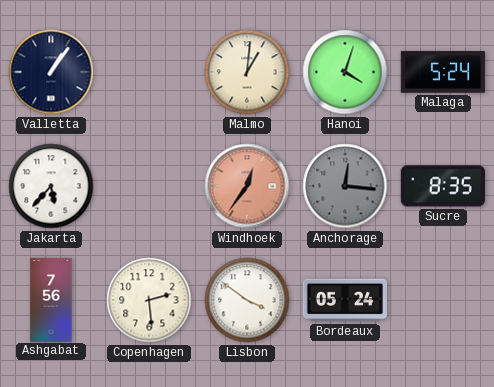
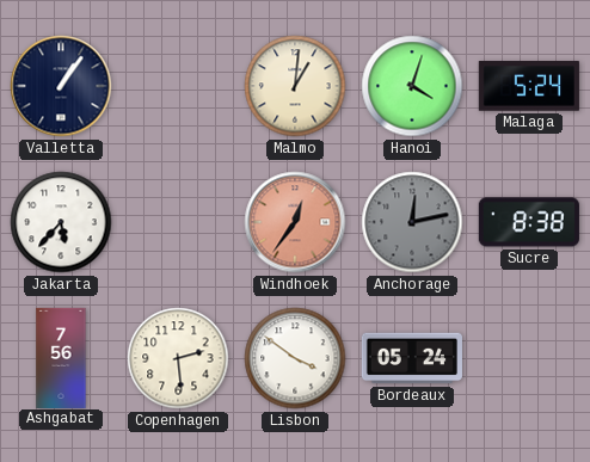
Anchorage: 12:16 -> 12:13
Sucre: 8:35 -> 8:38
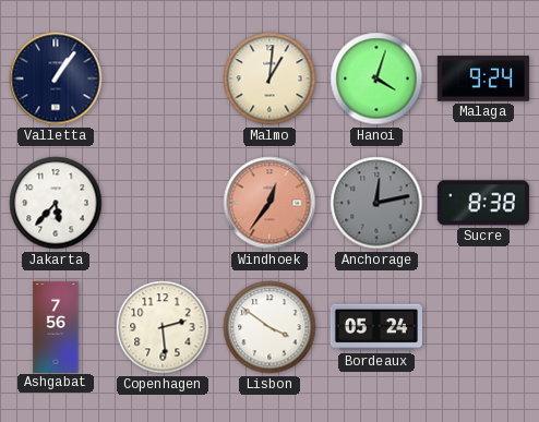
Malaga: 5:24 -> 9:24
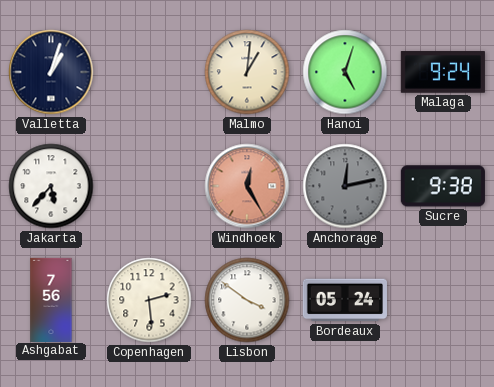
Valletta: 1:06 -> 1:03
Hanoi: 4:03 -> 5:03
Windhoek: 12:36 -> 12:25
Sucre: 8:38 -> 9:38
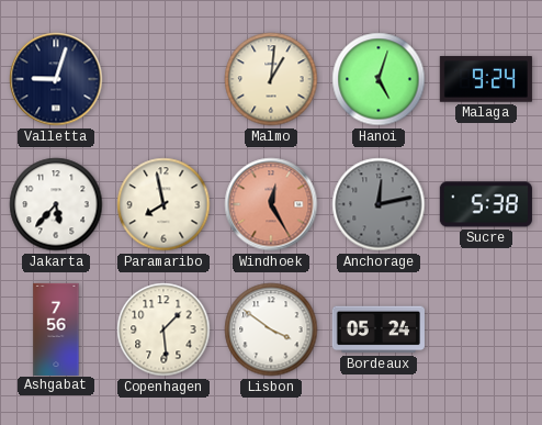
Valletta: 1:03 -> 9:03
Paramaribo: none -> 7:58
Sucre: 9:38 -> 5:38
Copenhagen: 2:29 -> 1:29
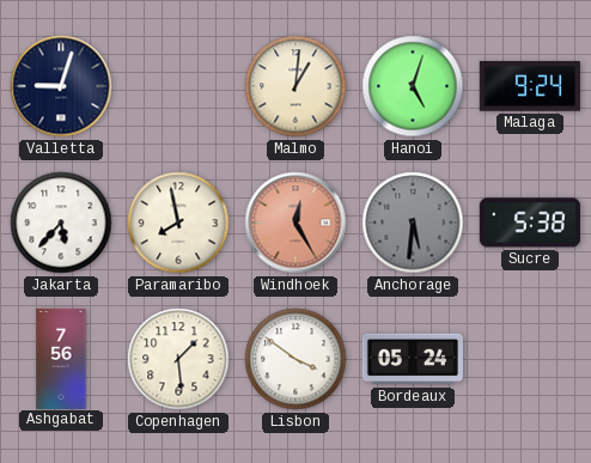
Anchorage: 12:13 -> 5:31
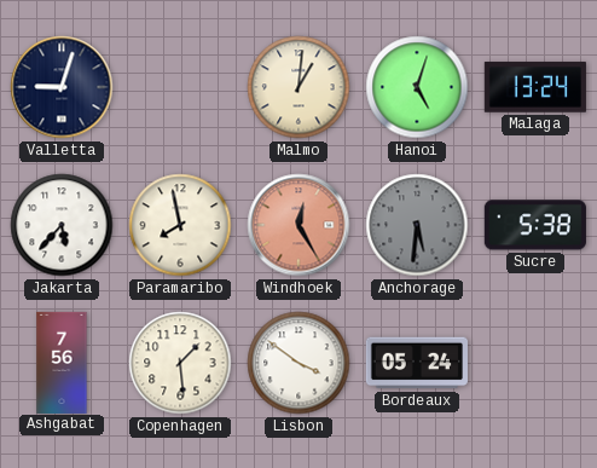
Malaga: 9:24 -> 13:24
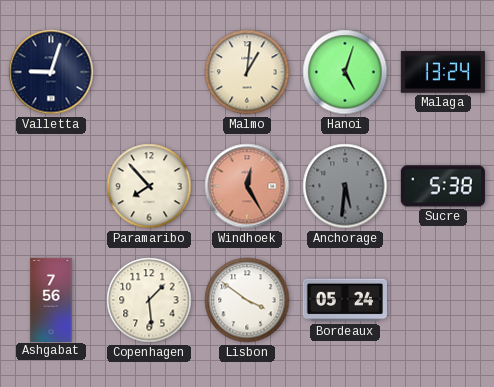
Jakarta: 5:37 -> none
Paramaribo: 7:58 -> 7:53
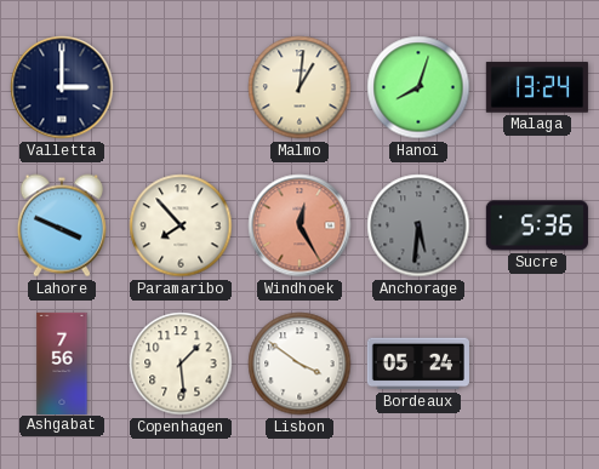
Valletta: 9:03 -> 3:00
Hanoi: 5:03 -> 8:03
Lahore: none -> 3:49
Sucre: 5:38 -> 5:36
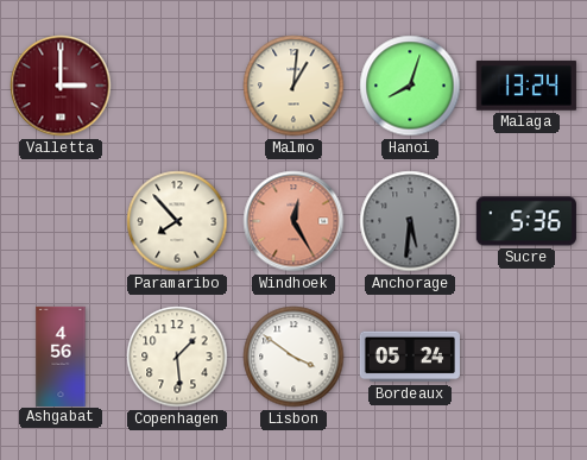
Valletta dial: navy -> burgundy
Lahore: 3:49 -> none
Ashgabat: 7:56 -> 4:56
